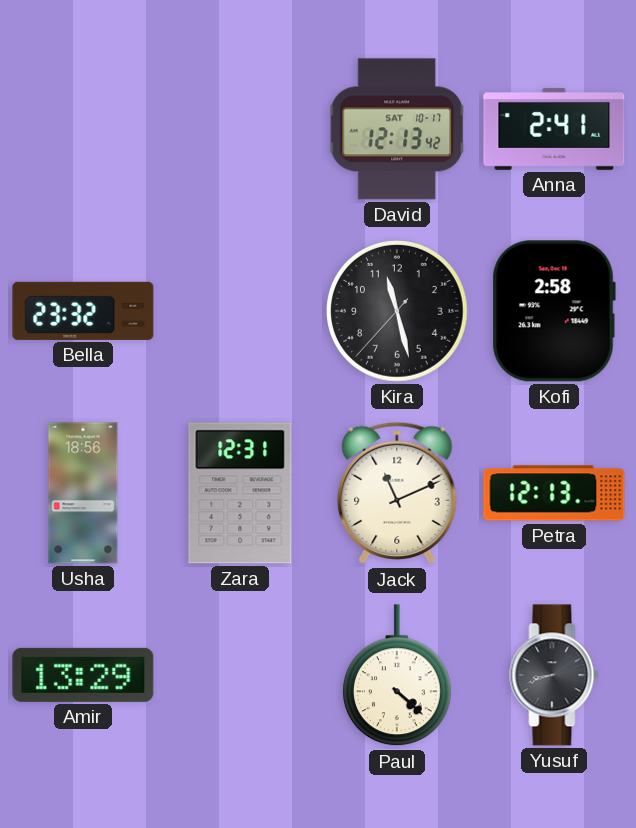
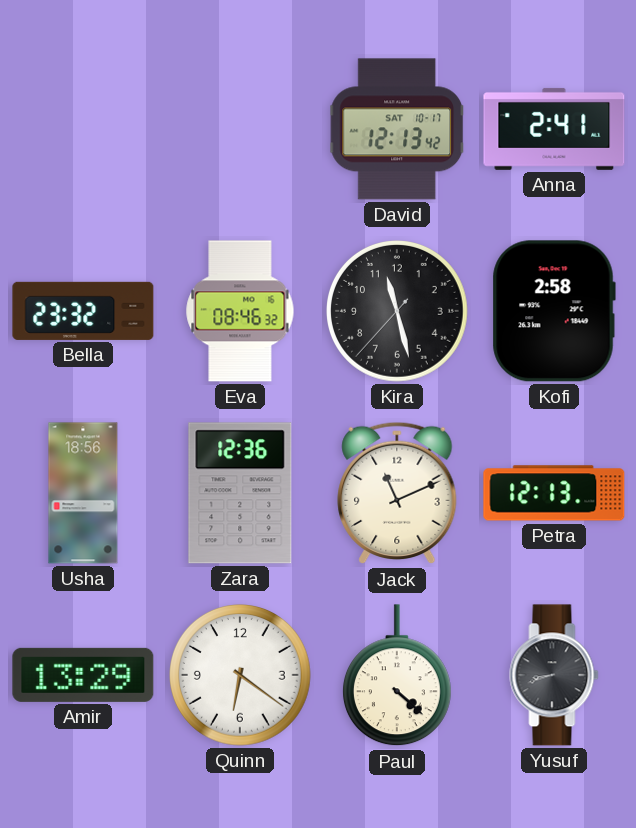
Eva: none -> 08:46
Zara: 12:31 -> 12:36
Quinn: none -> 6:21
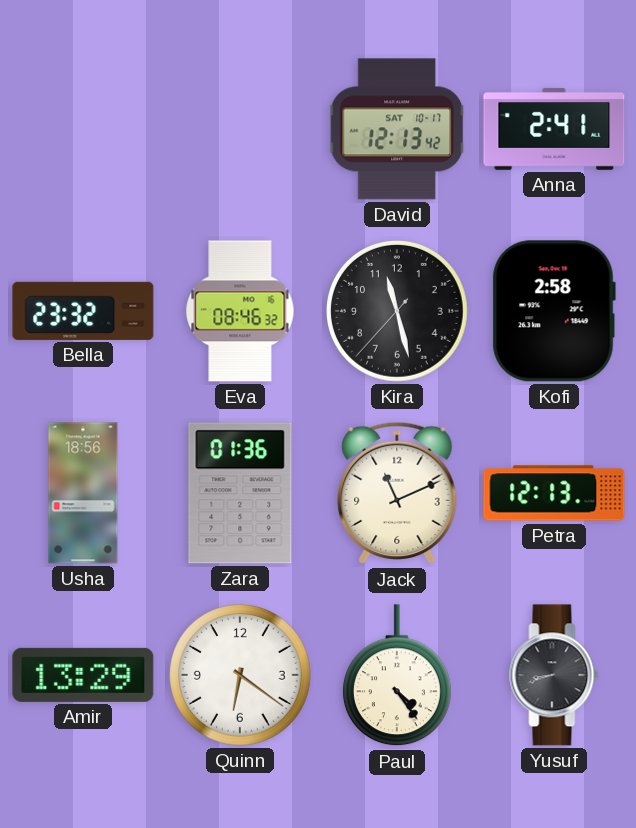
Zara: 12:36 -> 01:36
Paul: 4:22 -> 4:24
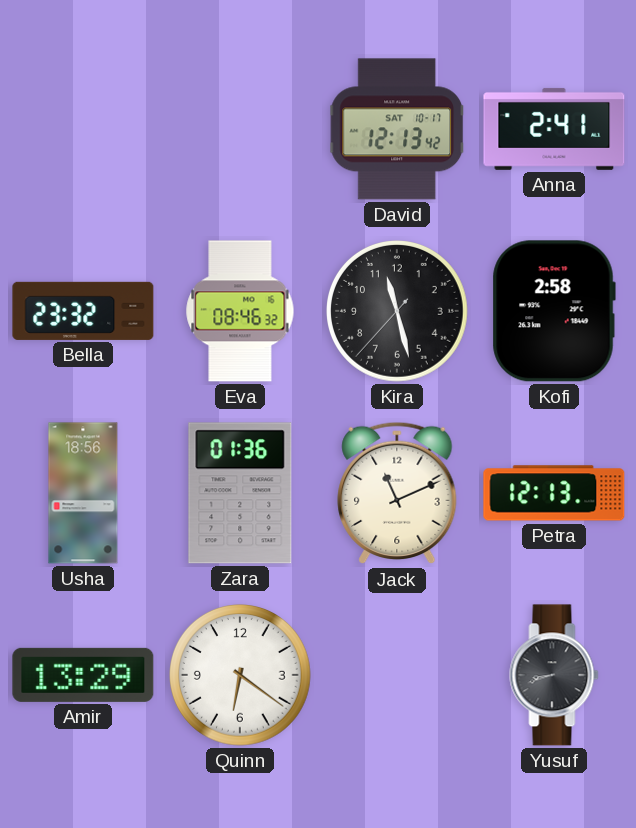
Paul: 4:24 -> none
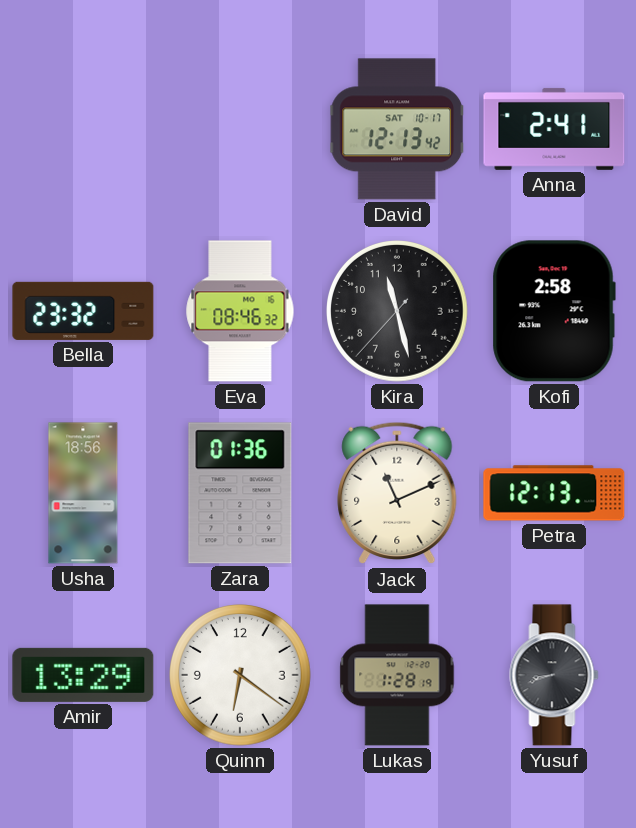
Lukas: none -> 1:28
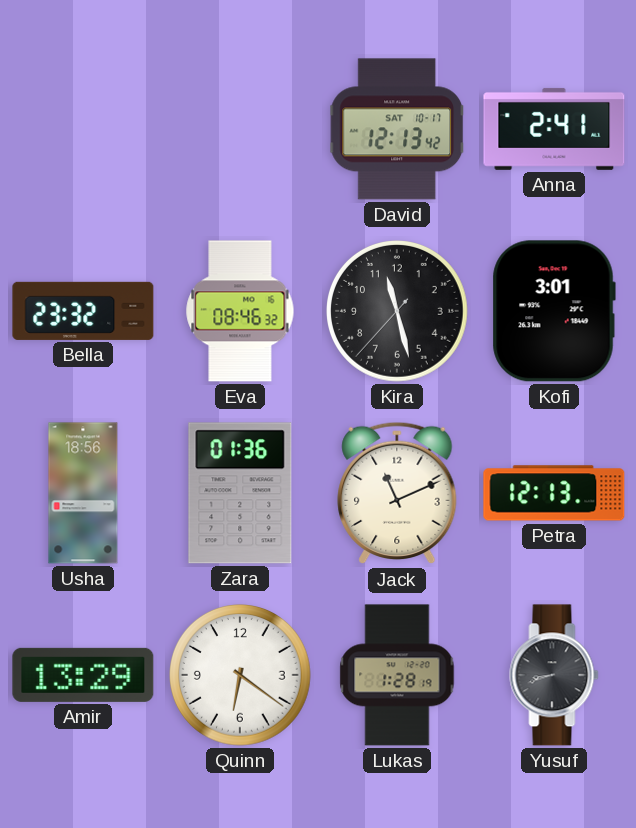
Kofi: 2:58 -> 3:01
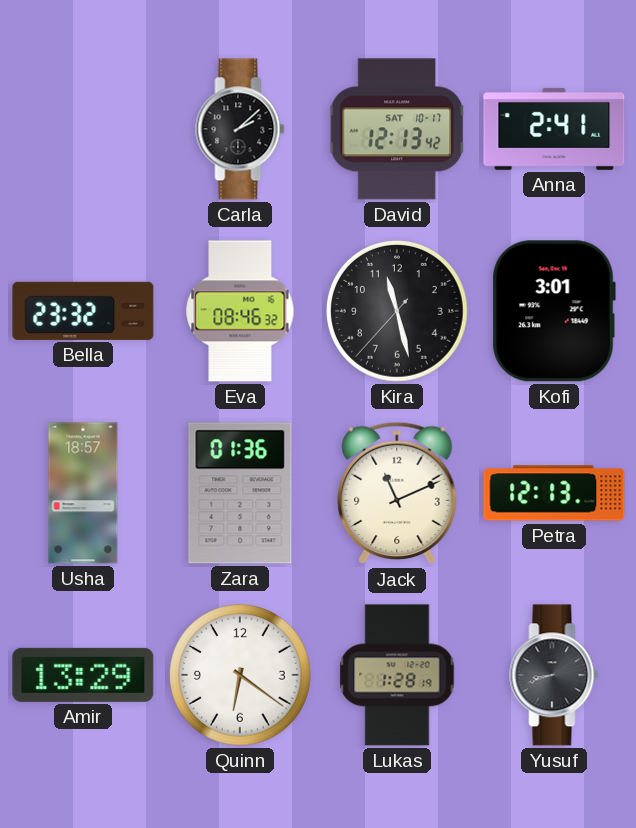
Carla: none -> 2:08
Usha: 18:56 -> 18:57
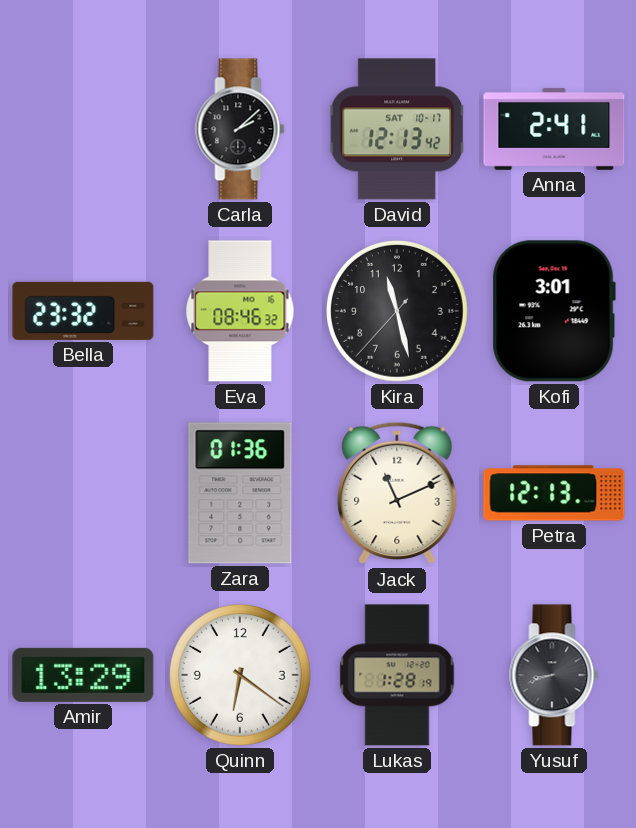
Usha: 18:57 -> none
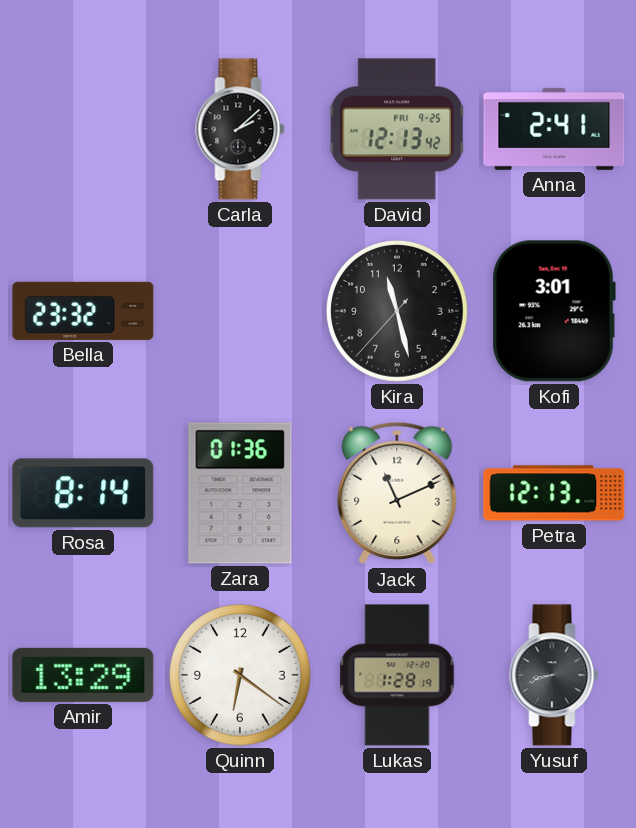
David date: SAT 10-17 -> FRI 9-25
Eva: 08:46 -> none
Rosa: none -> 8:14
